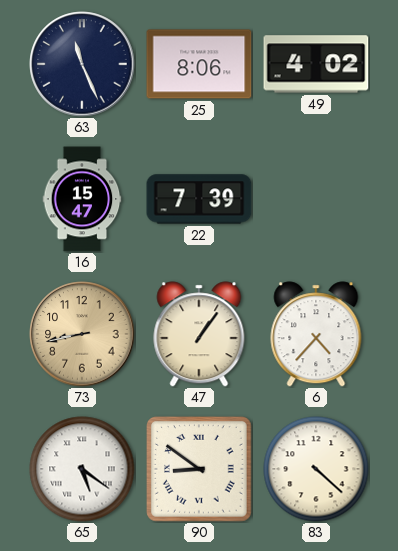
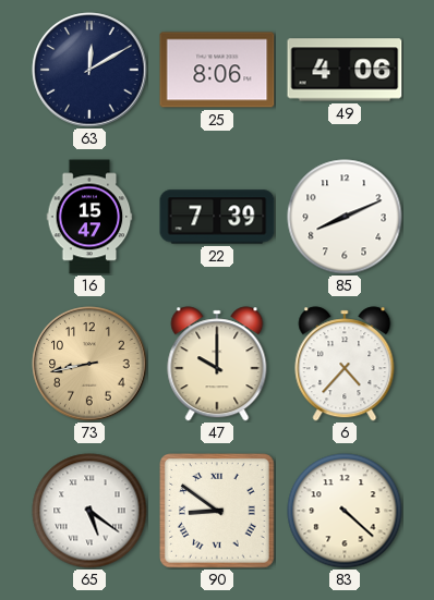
63: 11:26 -> 12:10
49: 4:02 -> 4:06
85: none -> 8:11
47: 1:06 -> 10:00
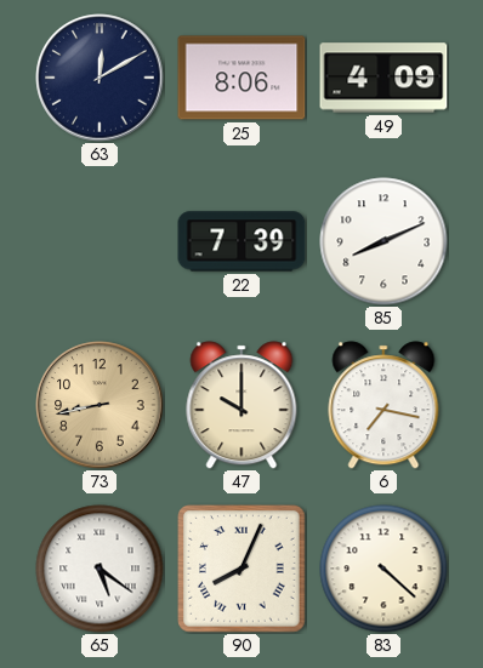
49: 4:06 -> 4:09
16: 15:47 -> none
6: 4:37 -> 7:17
90: 8:51 -> 8:04
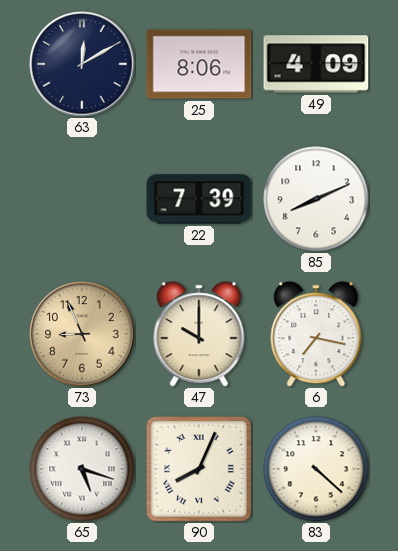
73: 8:43 -> 8:56
65: 5:21 -> 5:18
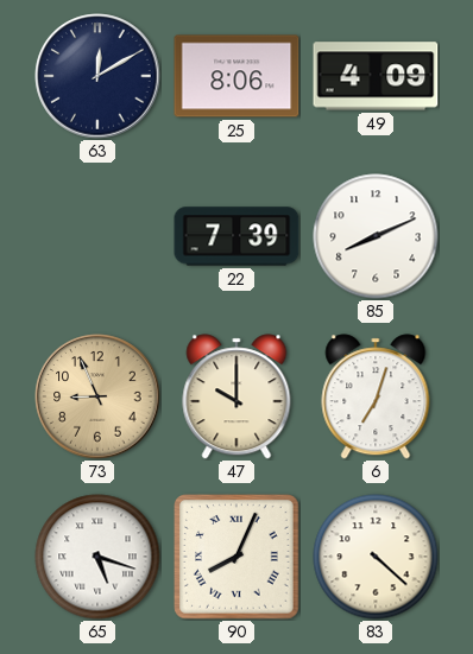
6: 7:17 -> 7:03
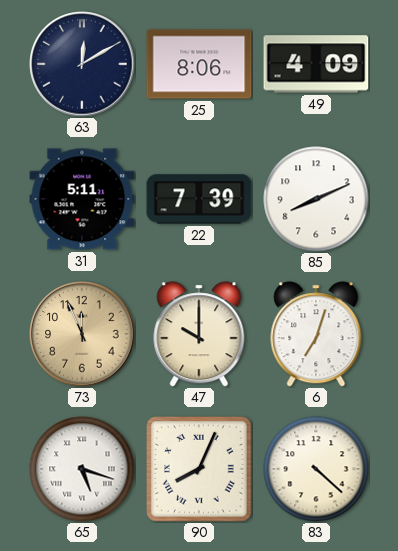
31: none -> 5:11
73: 8:56 -> 11:56
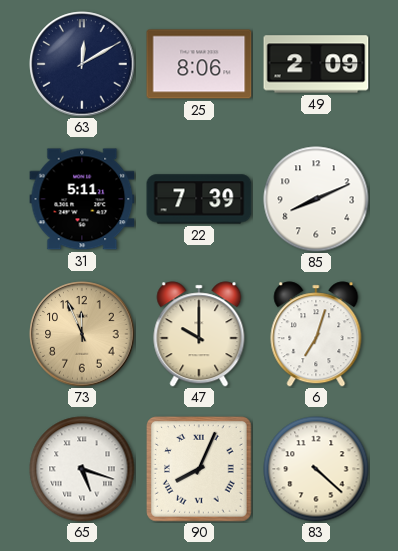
49: 4:09 -> 2:09
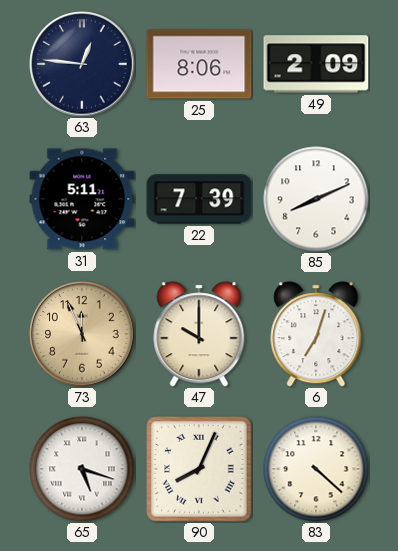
63: 12:10 -> 12:46
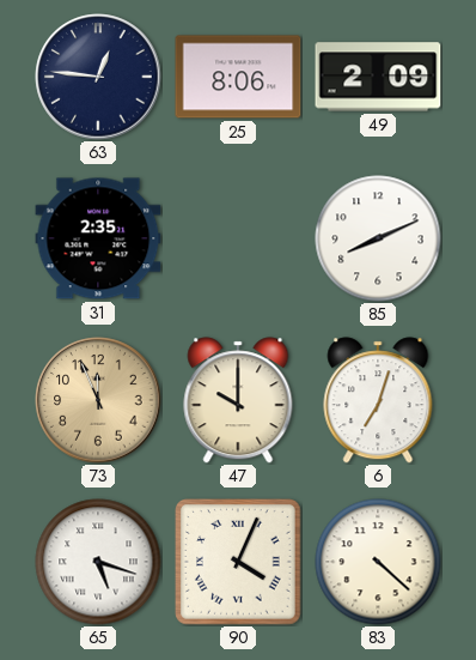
31: 5:11 -> 2:35
22: 7:39 -> none
90: 8:04 -> 4:04
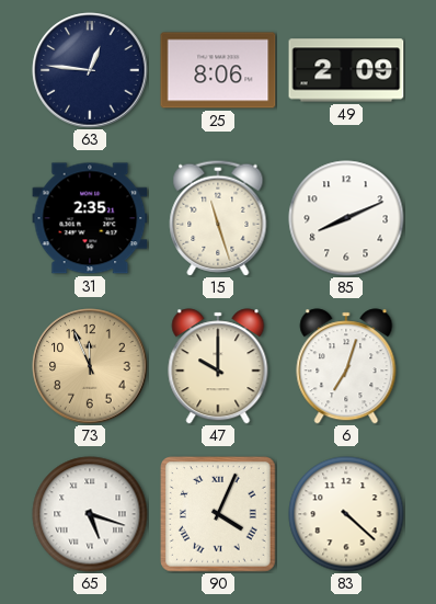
15: none -> 11:27
